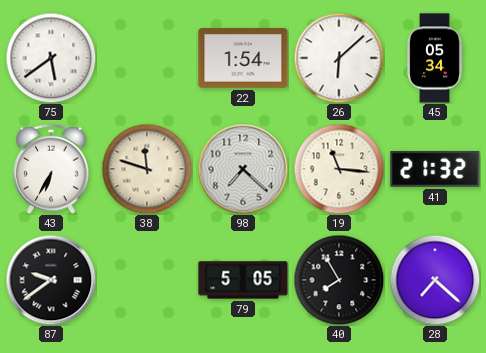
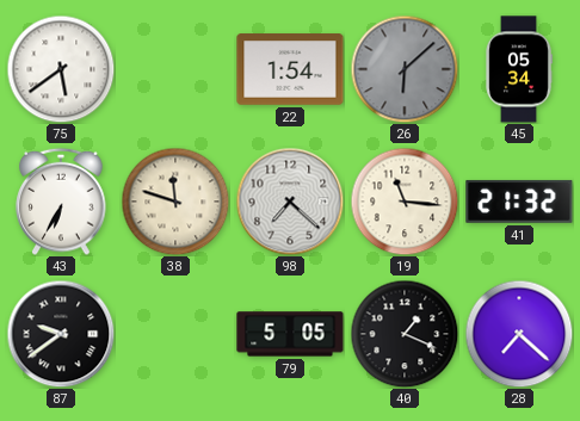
26 dial: white -> grey
40: 7:55 -> 1:19
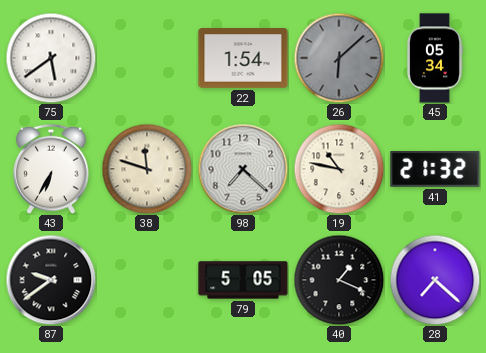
19: 11:16 -> 10:47
